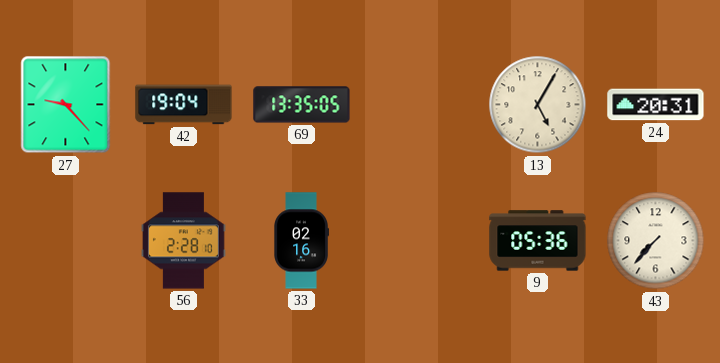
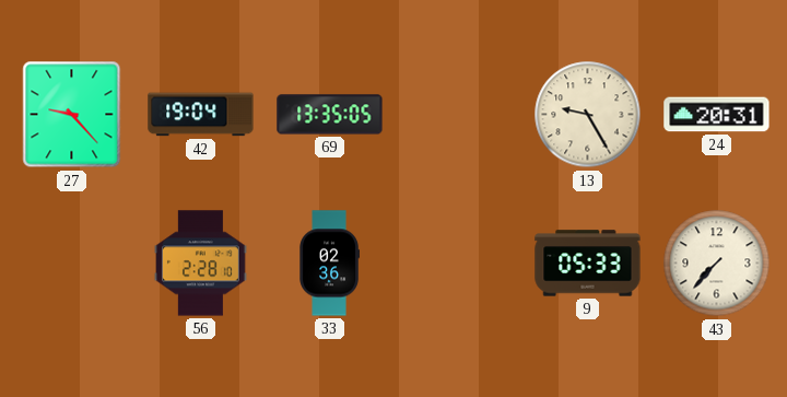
13: 5:05 -> 9:25
33: 02:16 -> 02:36
9: 05:36 -> 05:33
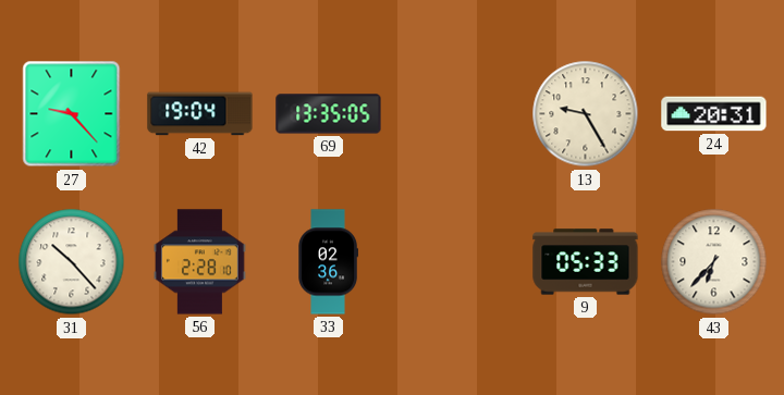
31: none -> 10:23
43: 7:37 -> 6:37
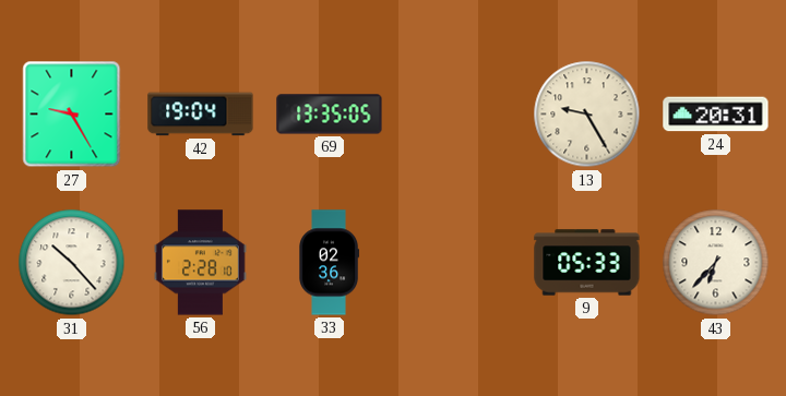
27: 9:23 -> 9:25
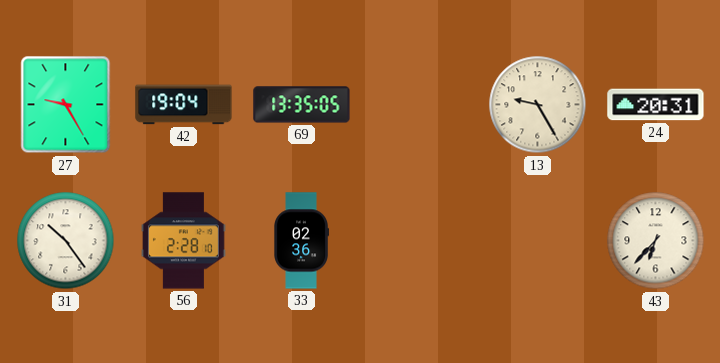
31: 10:23 -> 10:24
9: 05:33 -> none
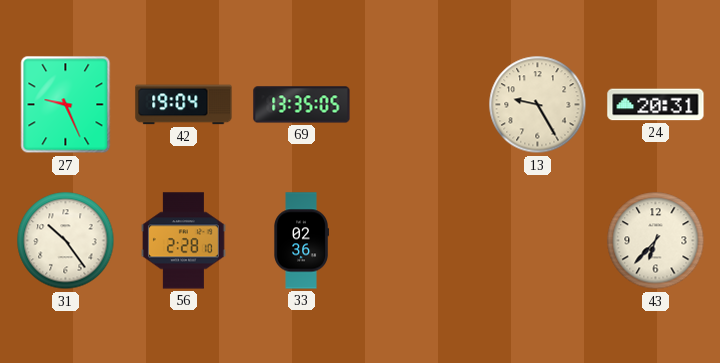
27: 9:25 -> 9:26
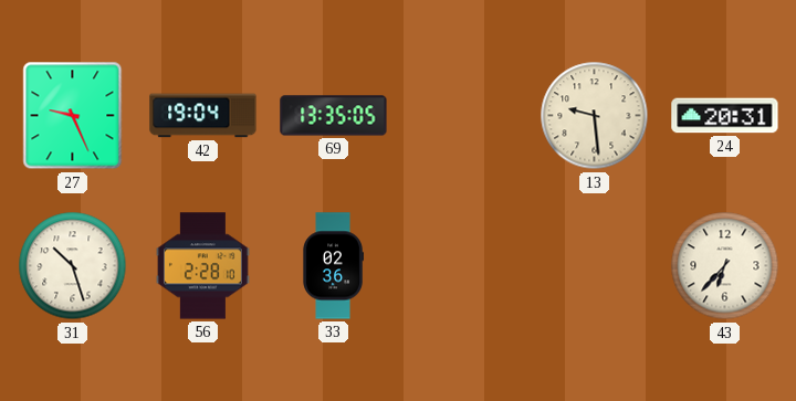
13: 9:25 -> 9:29
31: 10:24 -> 10:27
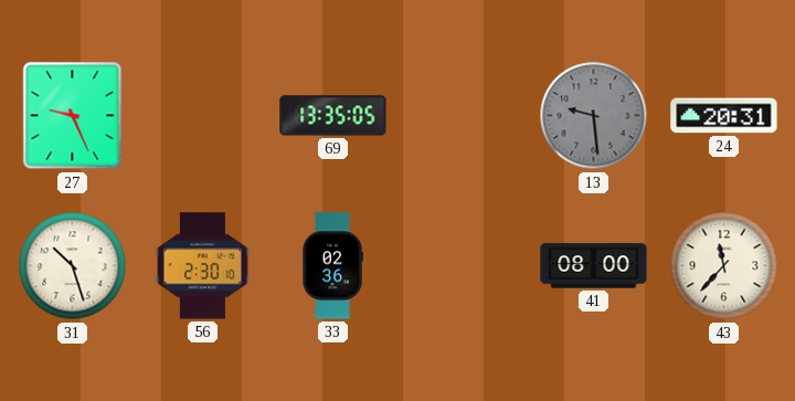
42: 19:04 -> none
13 dial: cream -> grey
56: 2:28 -> 2:30
41: none -> 08:00
43: 6:37 -> 11:37
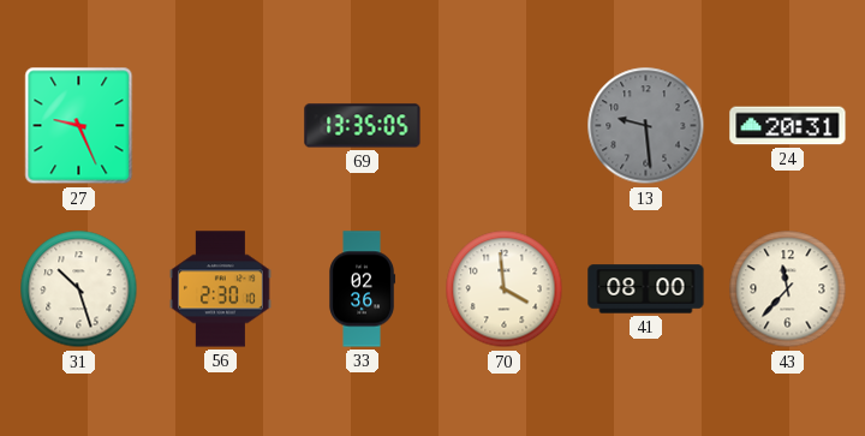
70: none -> 3:59
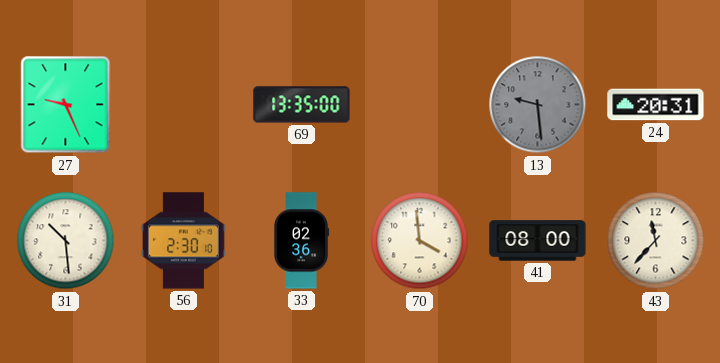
69: 13:35:05 -> 13:35:00
31: 10:27 -> 10:29
